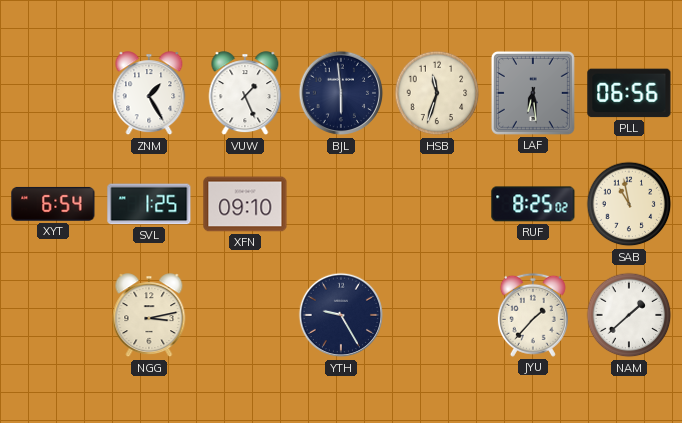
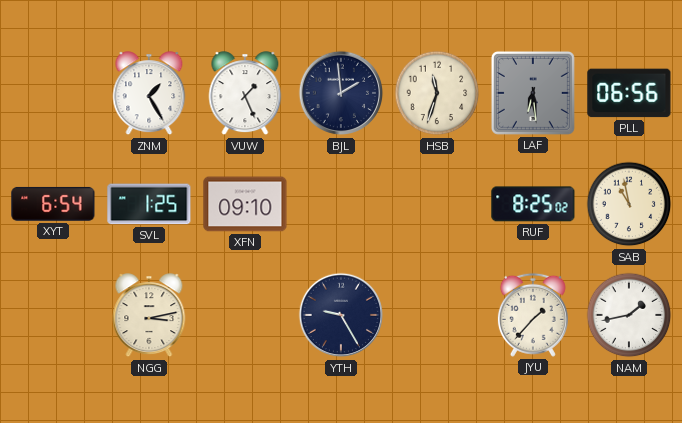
BJL: 5:59 -> 1:59
NAM: 1:38 -> 1:43
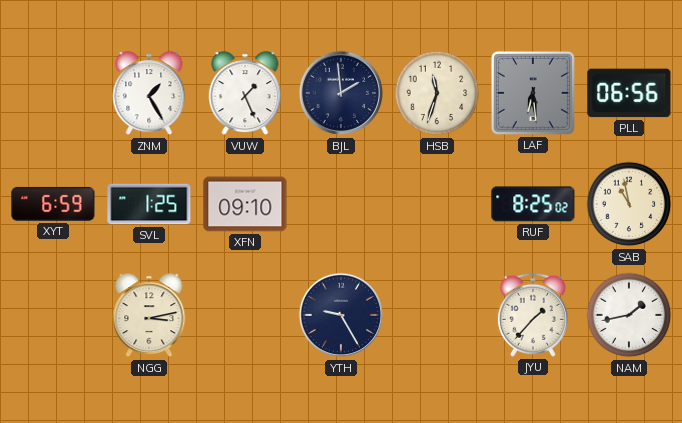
XYT: 6:54 -> 6:59
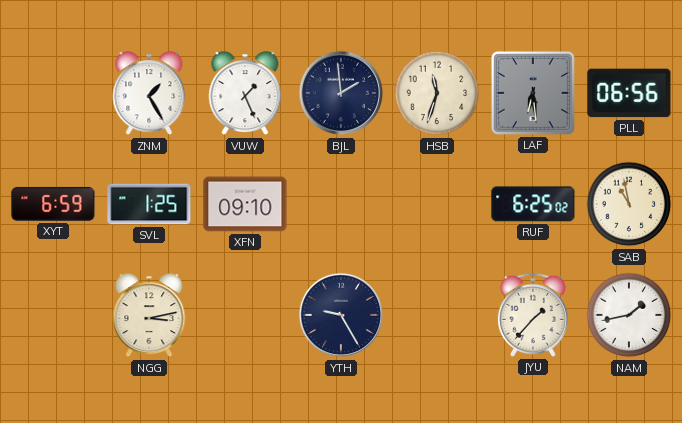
RUF: 8:25 -> 6:25
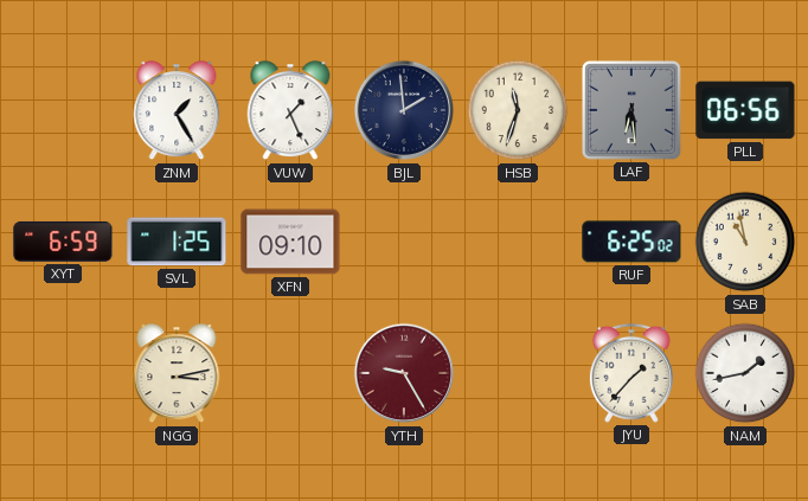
YTH dial: navy -> burgundy
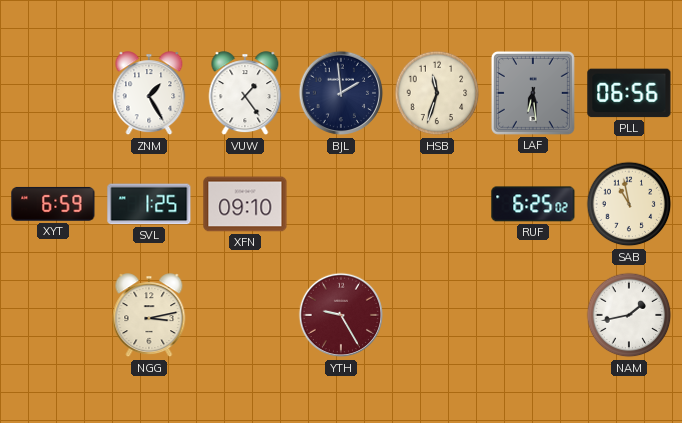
VUW: 1:26 -> 1:24
JYU: 1:37 -> none
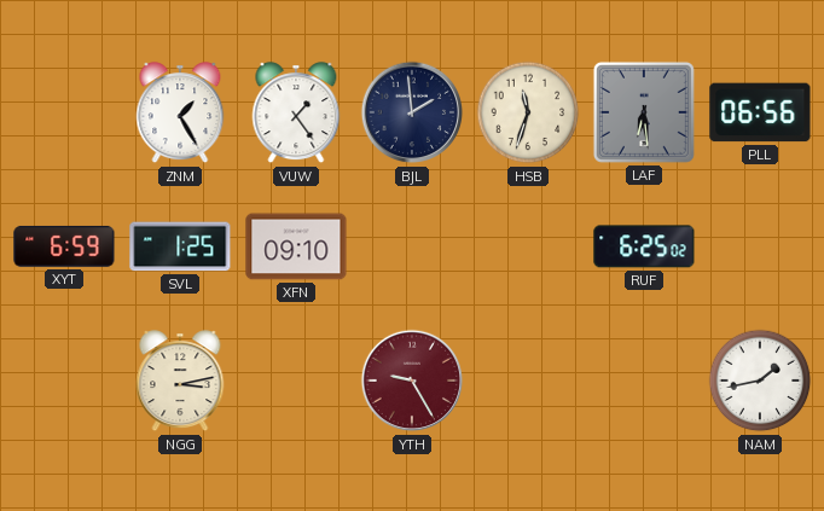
SAB: 10:58 -> none
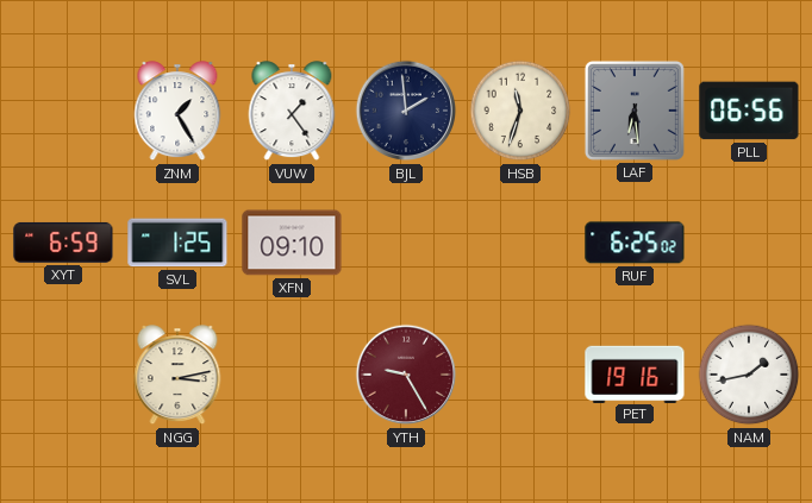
PET: none -> 19:16
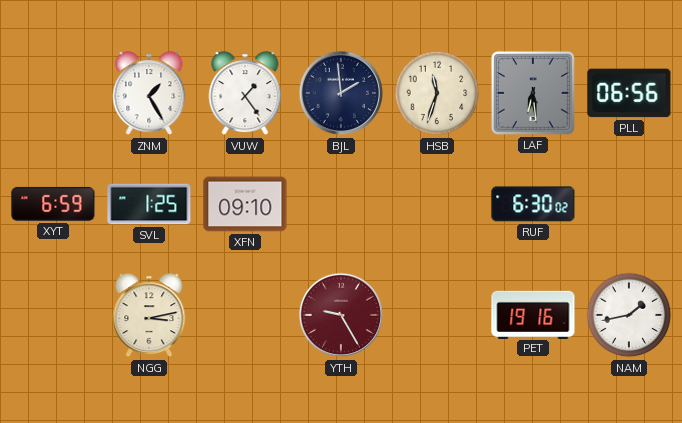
RUF: 6:25 -> 6:30
